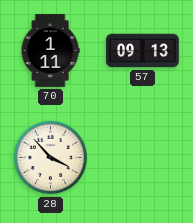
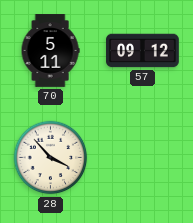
70: 1:11 -> 5:11
57: 09:13 -> 09:12
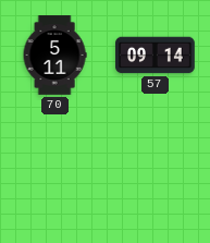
57: 09:12 -> 09:14
28: 3:53 -> none
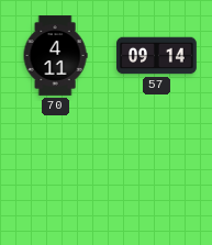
70: 5:11 -> 4:11
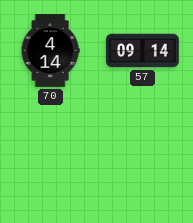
70: 4:11 -> 4:14
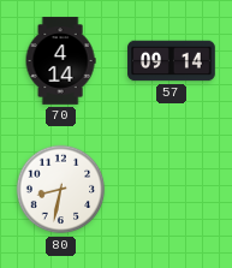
80: none -> 8:32
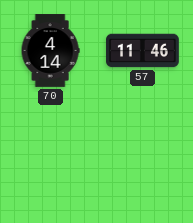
57: 09:14 -> 11:46
80: 8:32 -> none
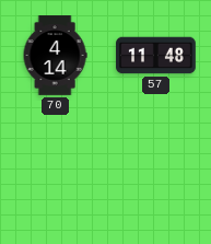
57: 11:46 -> 11:48
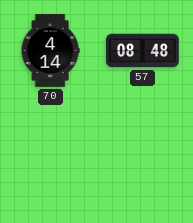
57: 11:48 -> 08:48
